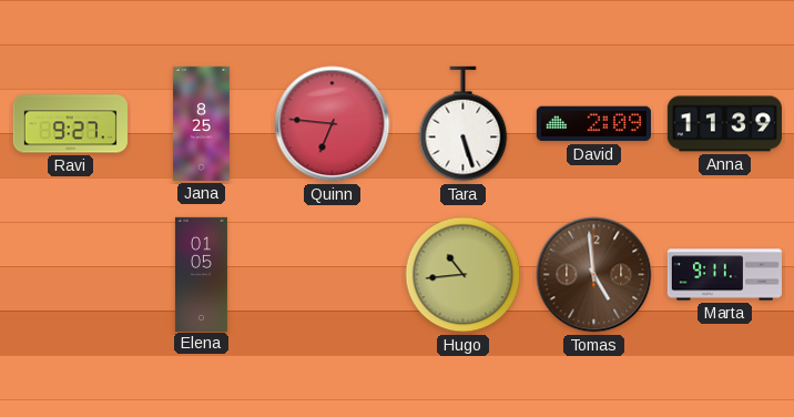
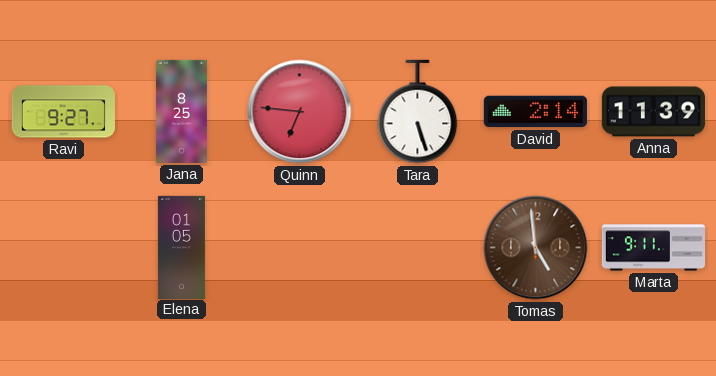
David: 2:09 -> 2:14
Hugo: 10:44 -> none
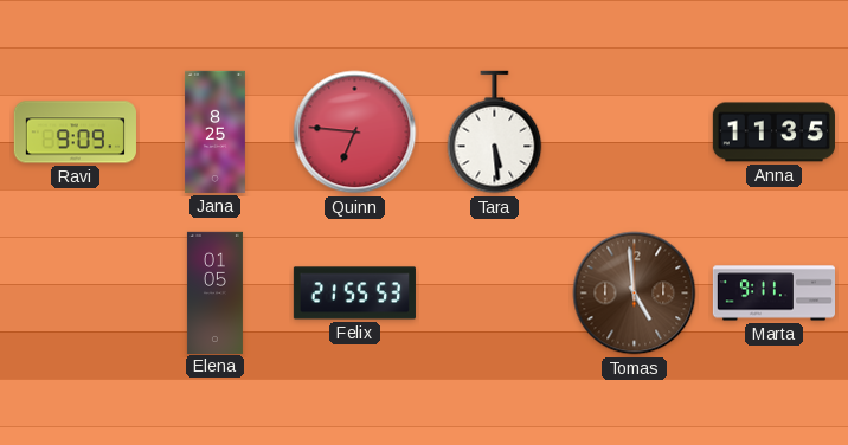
Ravi: 9:27 -> 9:09
Tara: 5:27 -> 5:29
David: 2:14 -> none
Anna: 11:39 -> 11:35
Felix: none -> 21:55
